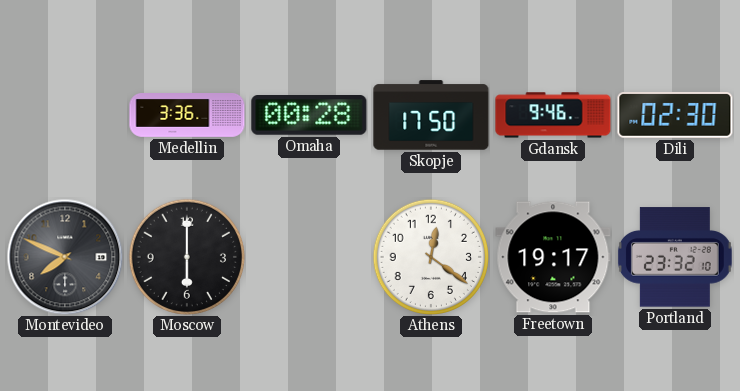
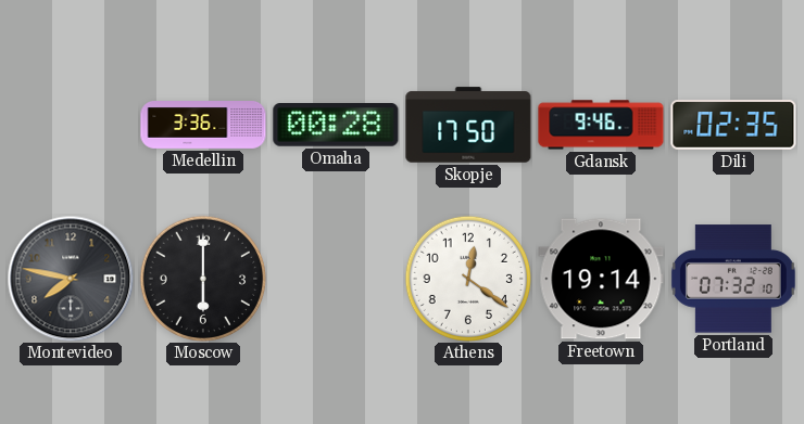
Dili: 02:30 -> 02:35
Montevideo: 7:49 -> 7:47
Freetown: 19:17 -> 19:14
Portland: 23:32 -> 07:32
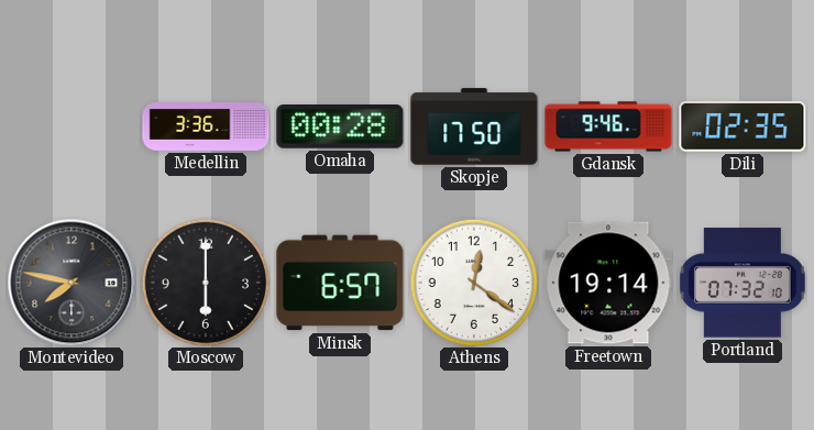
Minsk: none -> 6:57
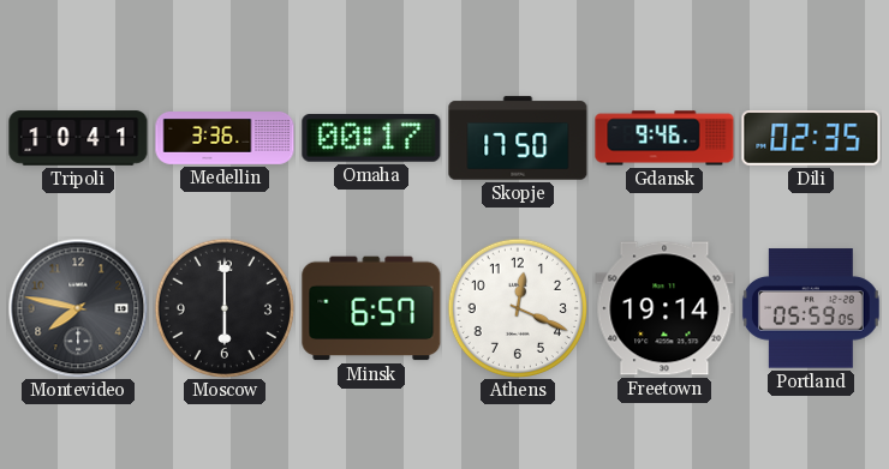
Tripoli: none -> 10:41
Omaha: 00:28 -> 00:17
Athens: 12:21 -> 12:19
Portland: 07:32 -> 05:59
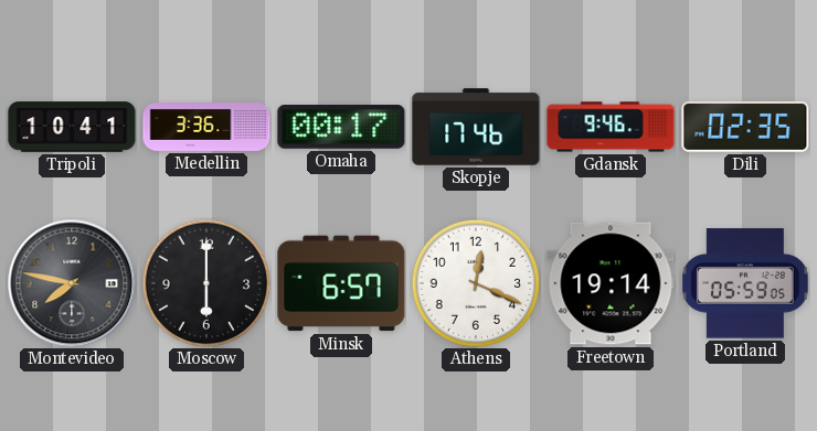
Skopje: 17:50 -> 17:46
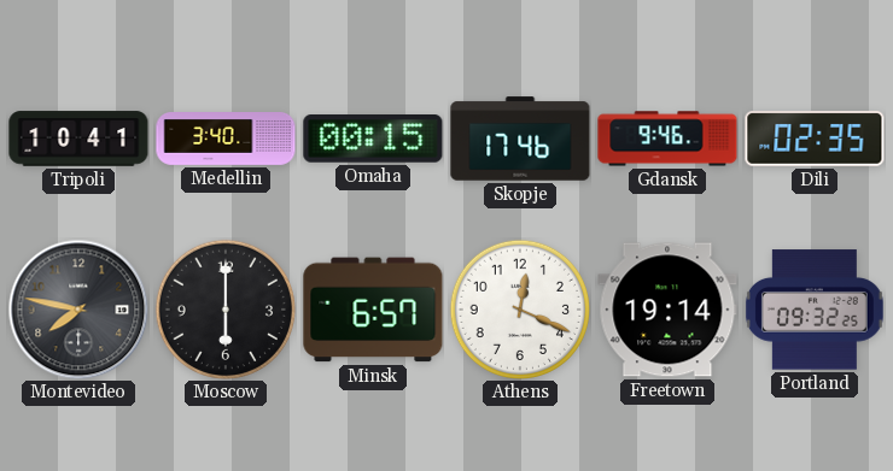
Medellin: 3:36 -> 3:40
Omaha: 00:17 -> 00:15
Portland: 05:59 -> 09:32
